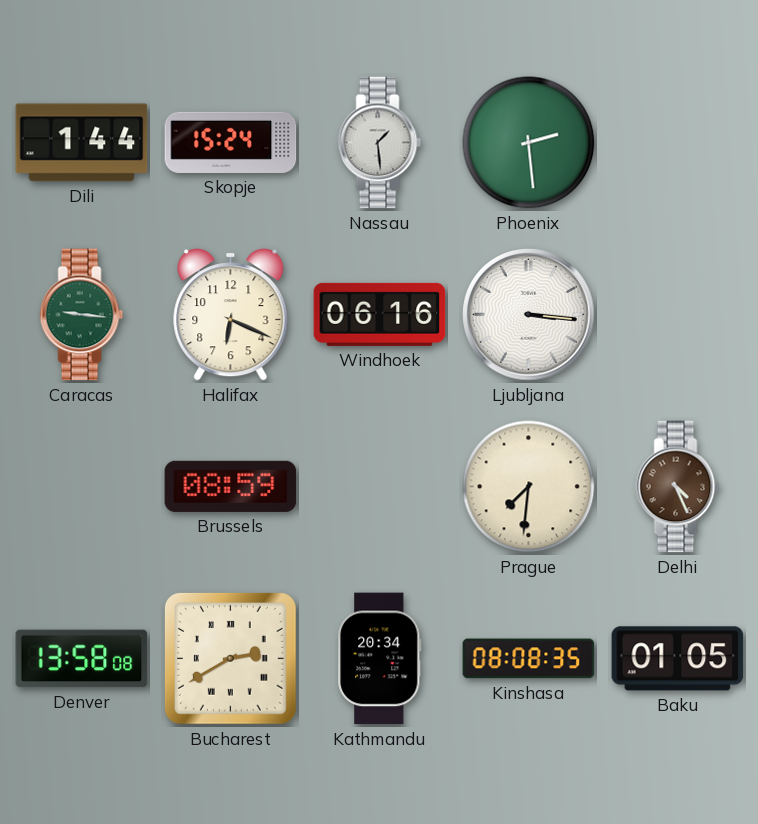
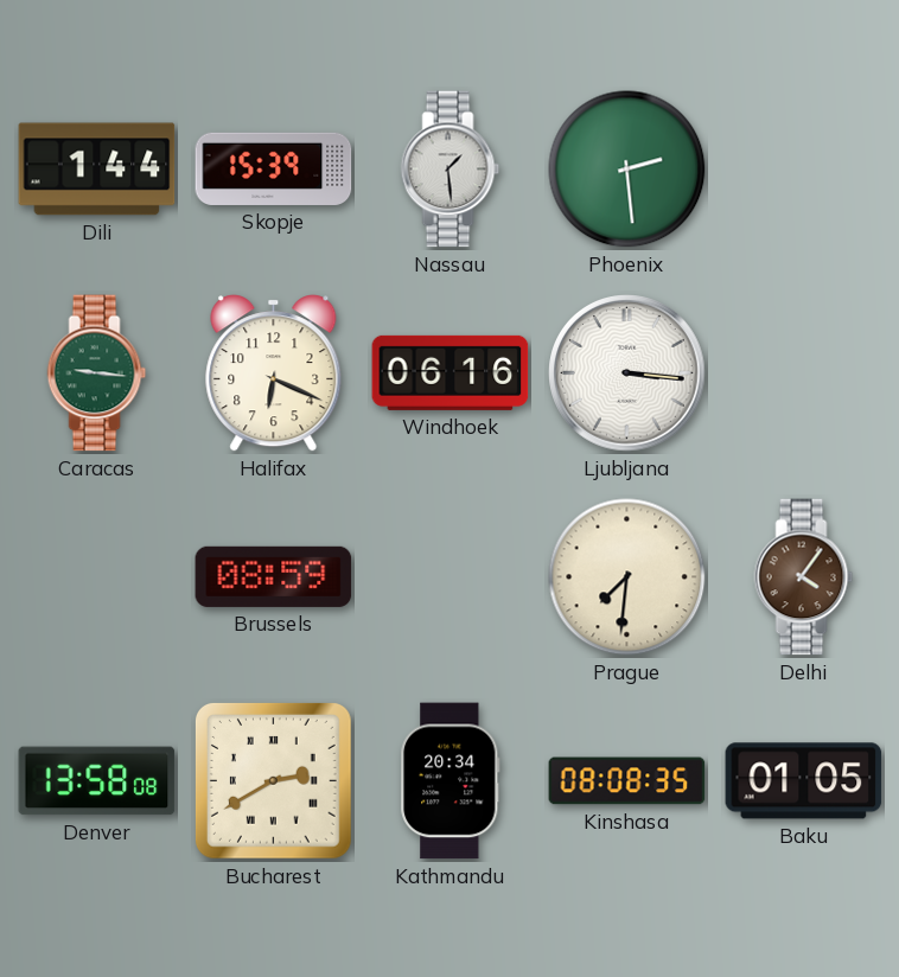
Skopje: 15:24 -> 15:39
Delhi: 4:26 -> 4:06
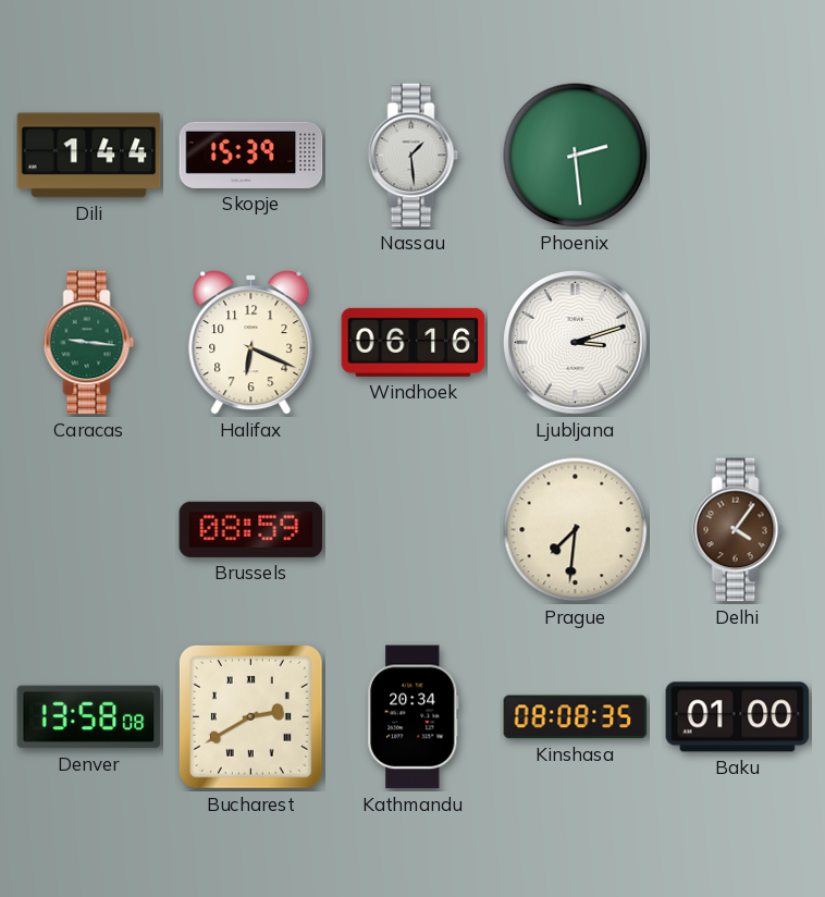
Ljubljana: 3:16 -> 3:12
Baku: 01:05 -> 01:00
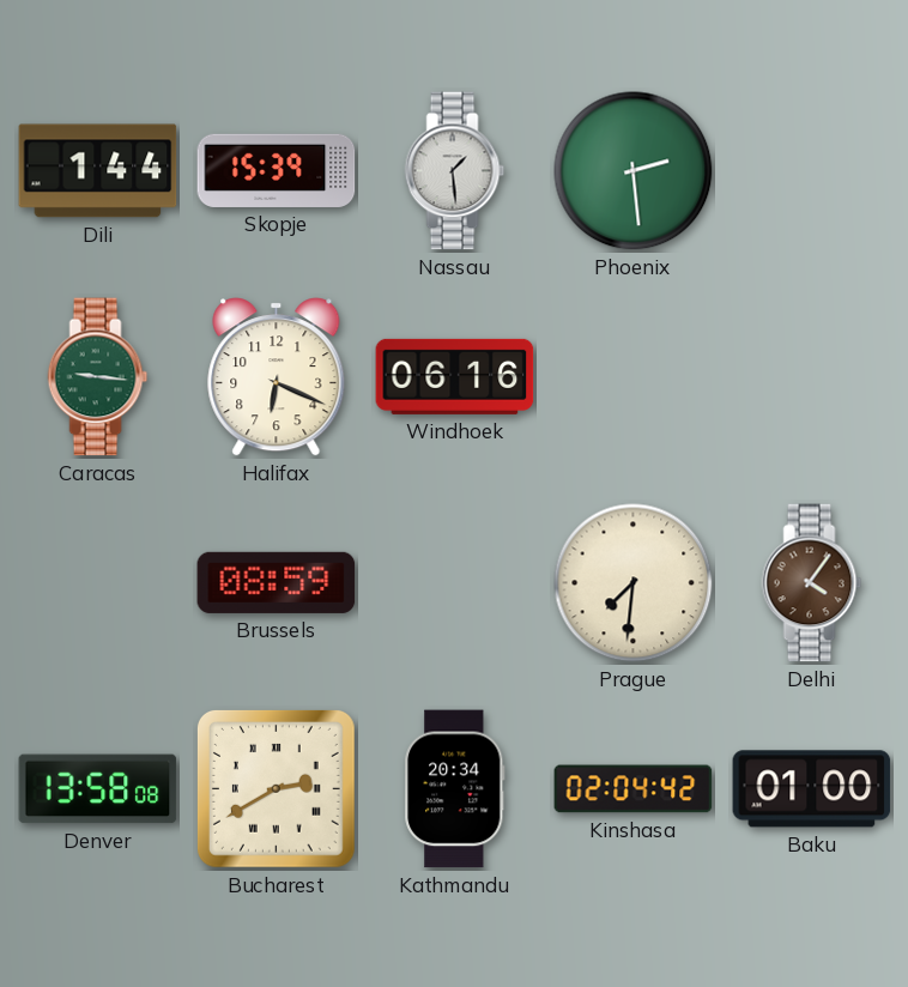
Ljubljana: 3:12 -> none
Kinshasa: 08:08 -> 02:04
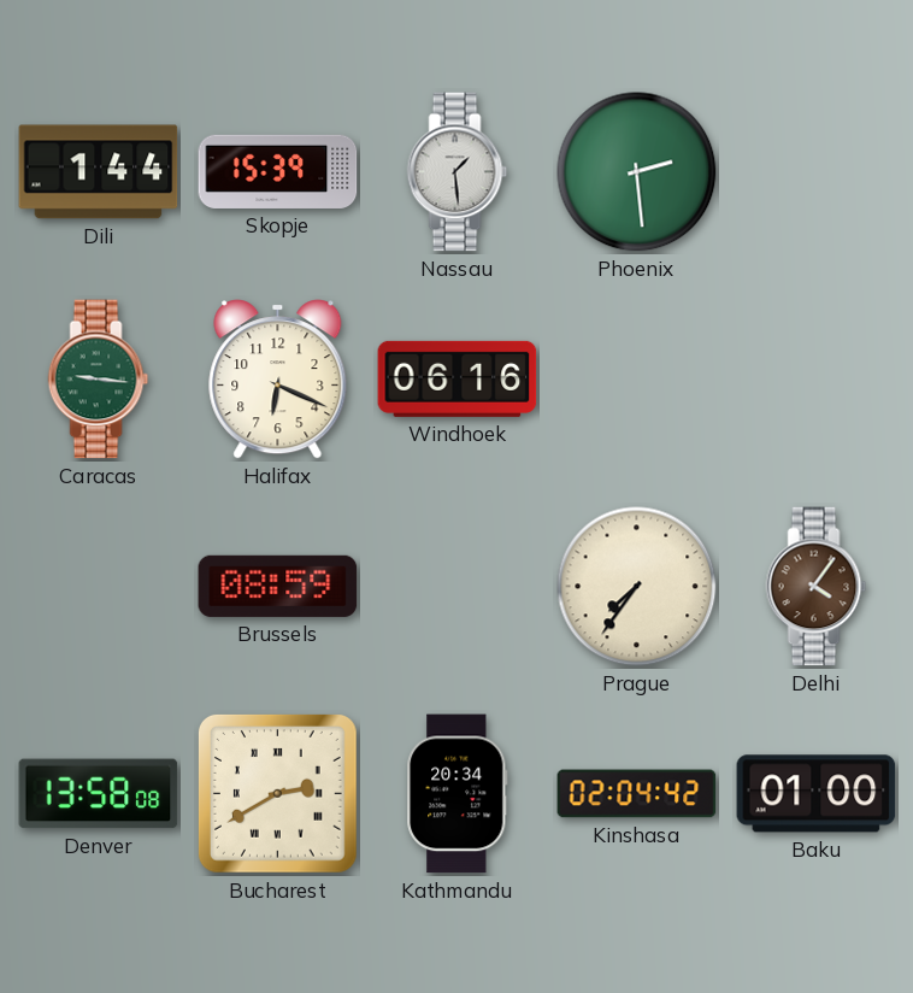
Prague: 7:31 -> 7:36
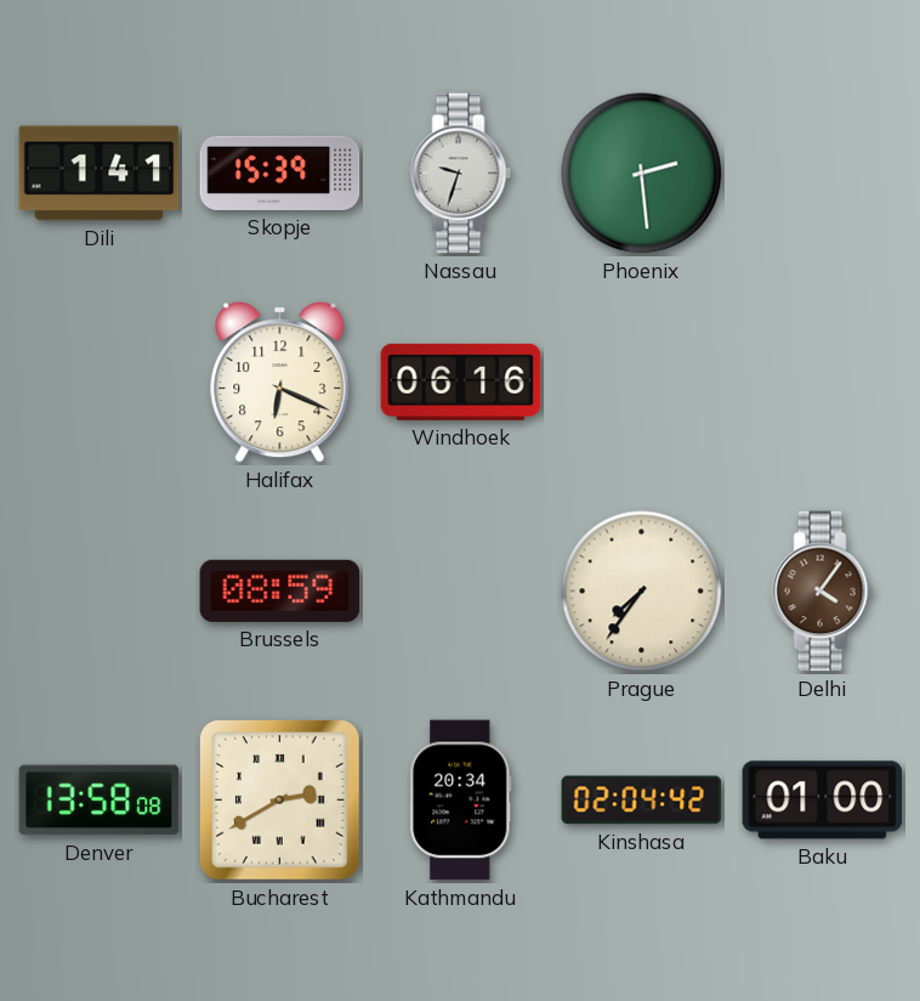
Dili: 1:44 -> 1:41
Nassau: 1:29 -> 9:33
Caracas: 9:16 -> none
